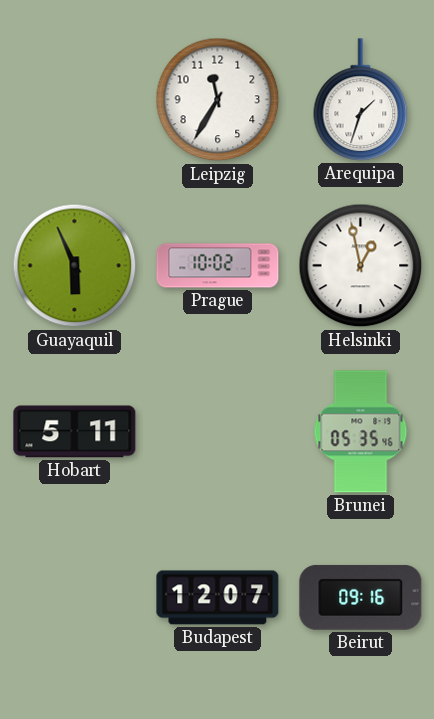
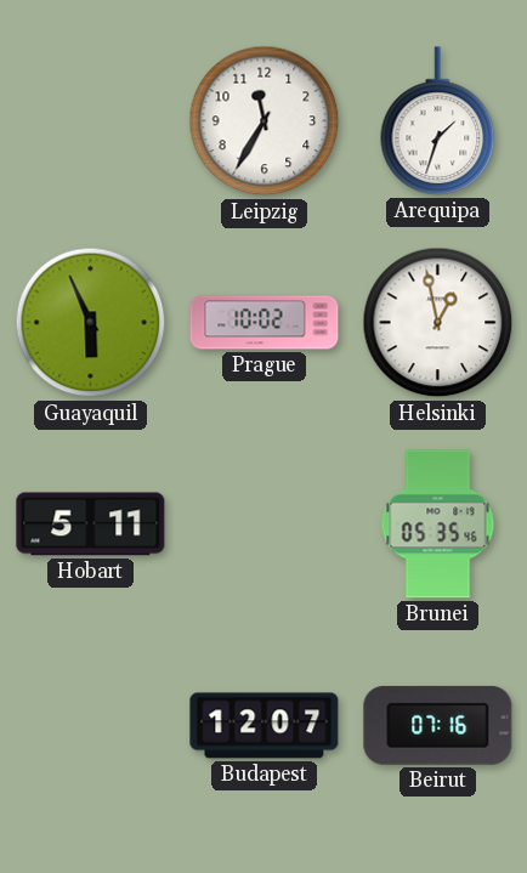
Beirut: 09:16 -> 07:16
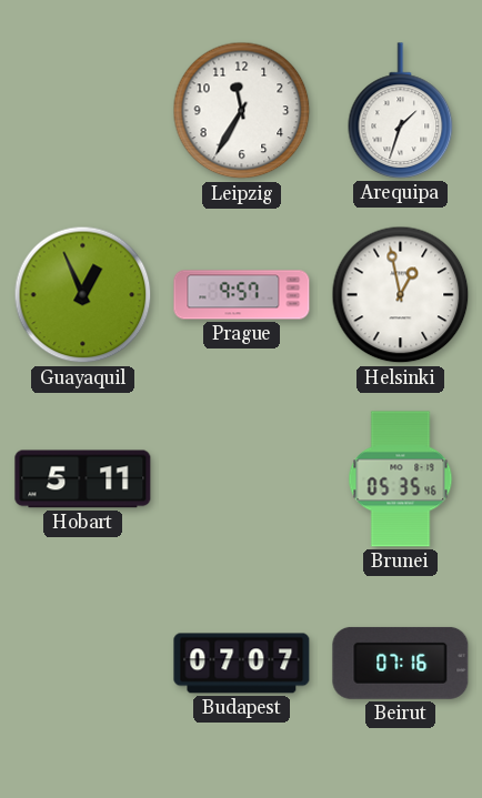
Guayaquil: 5:56 -> 12:56
Prague: 10:02 -> 9:57
Budapest: 12:07 -> 07:07
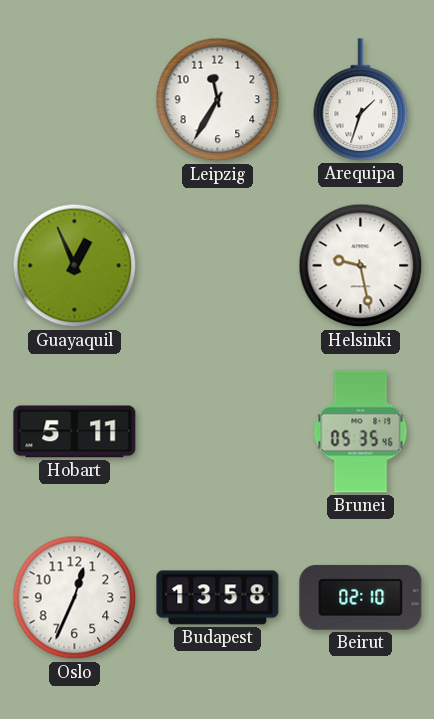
Prague: 9:57 -> none
Helsinki: 12:58 -> 9:28
Oslo: none -> 12:34
Budapest: 07:07 -> 13:58
Beirut: 07:16 -> 02:10
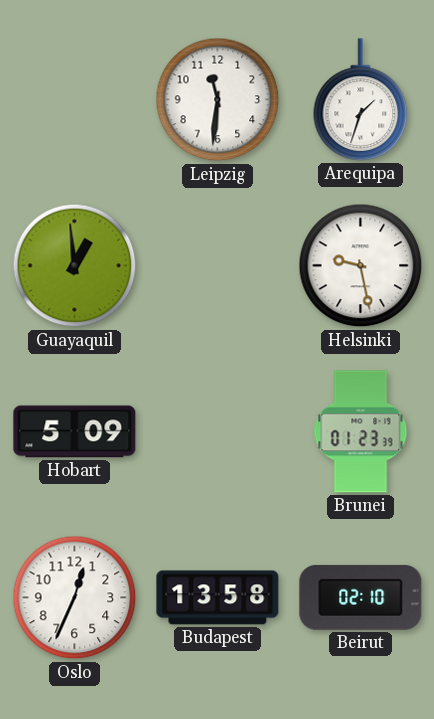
Leipzig: 11:35 -> 11:31
Guayaquil: 12:56 -> 12:59
Hobart: 5:11 -> 5:09
Brunei: 05:35 -> 01:23
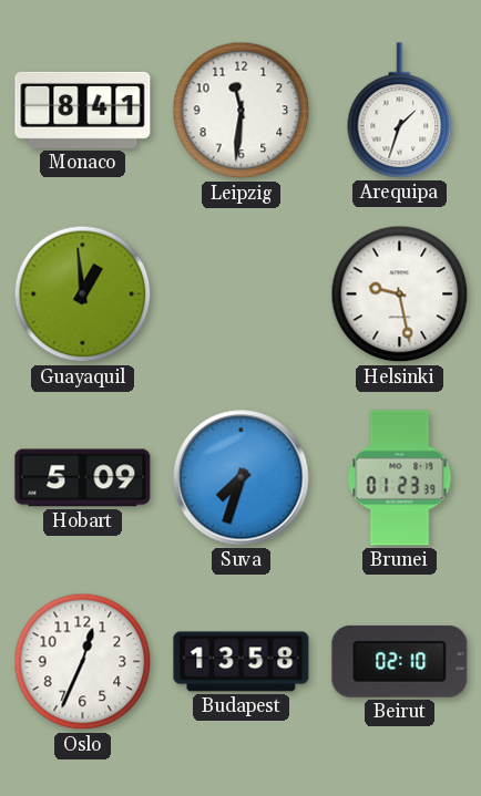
Monaco: none -> 8:41
Suva: none -> 7:33
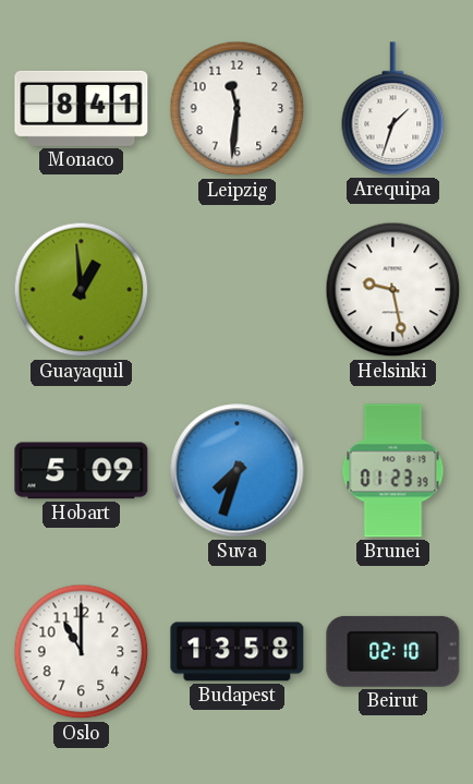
Oslo: 12:34 -> 11:00
